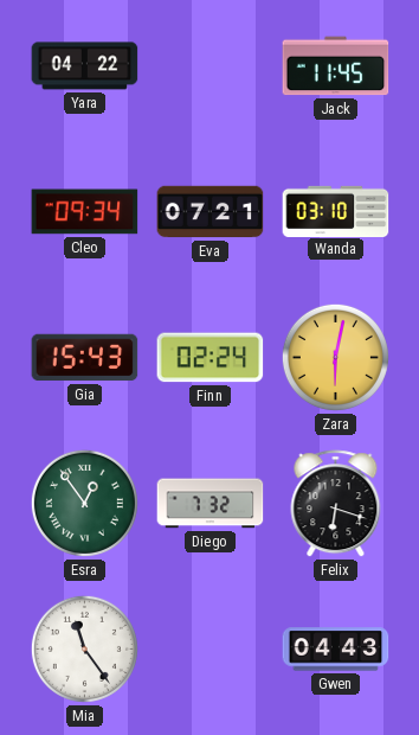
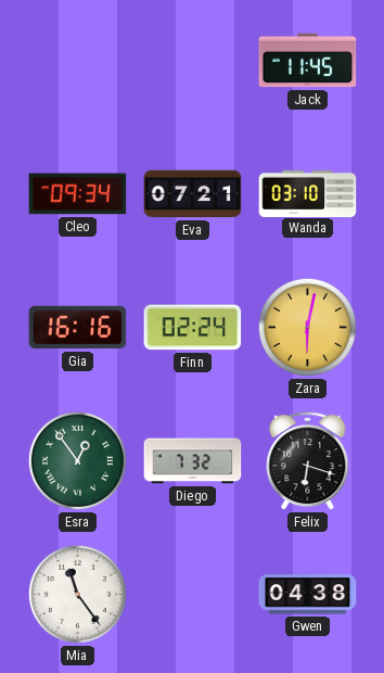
Yara: 04:22 -> none
Gia: 15:43 -> 16:16
Gwen: 04:43 -> 04:38
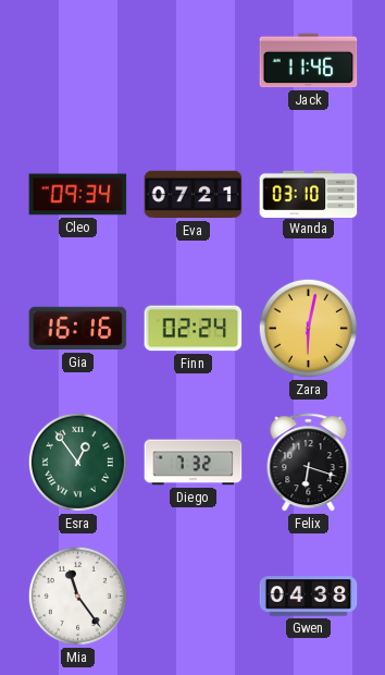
Jack: 11:45 -> 11:46
